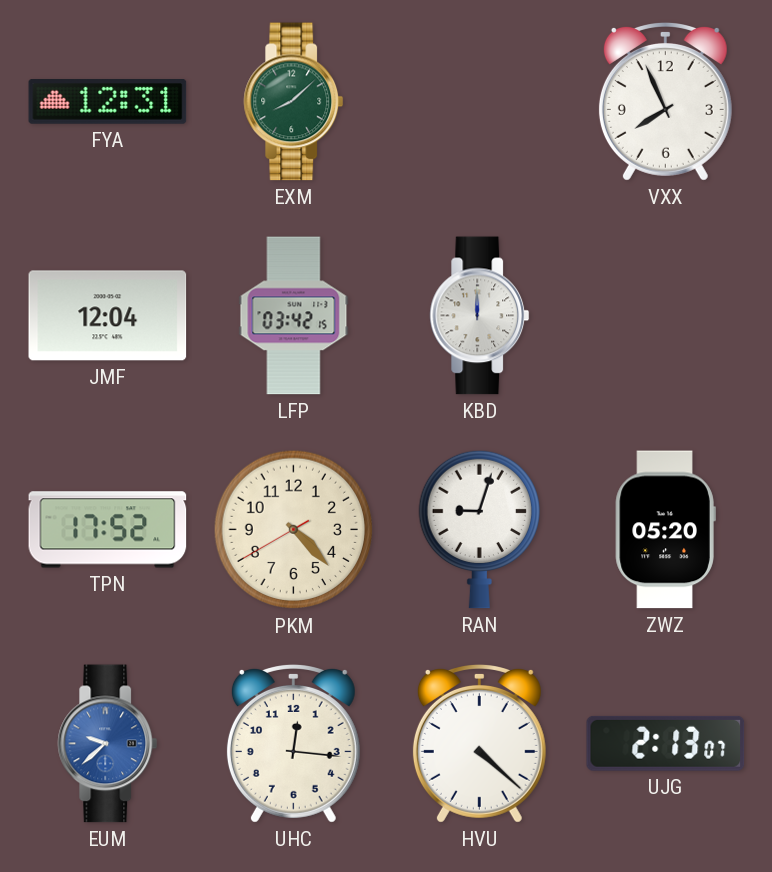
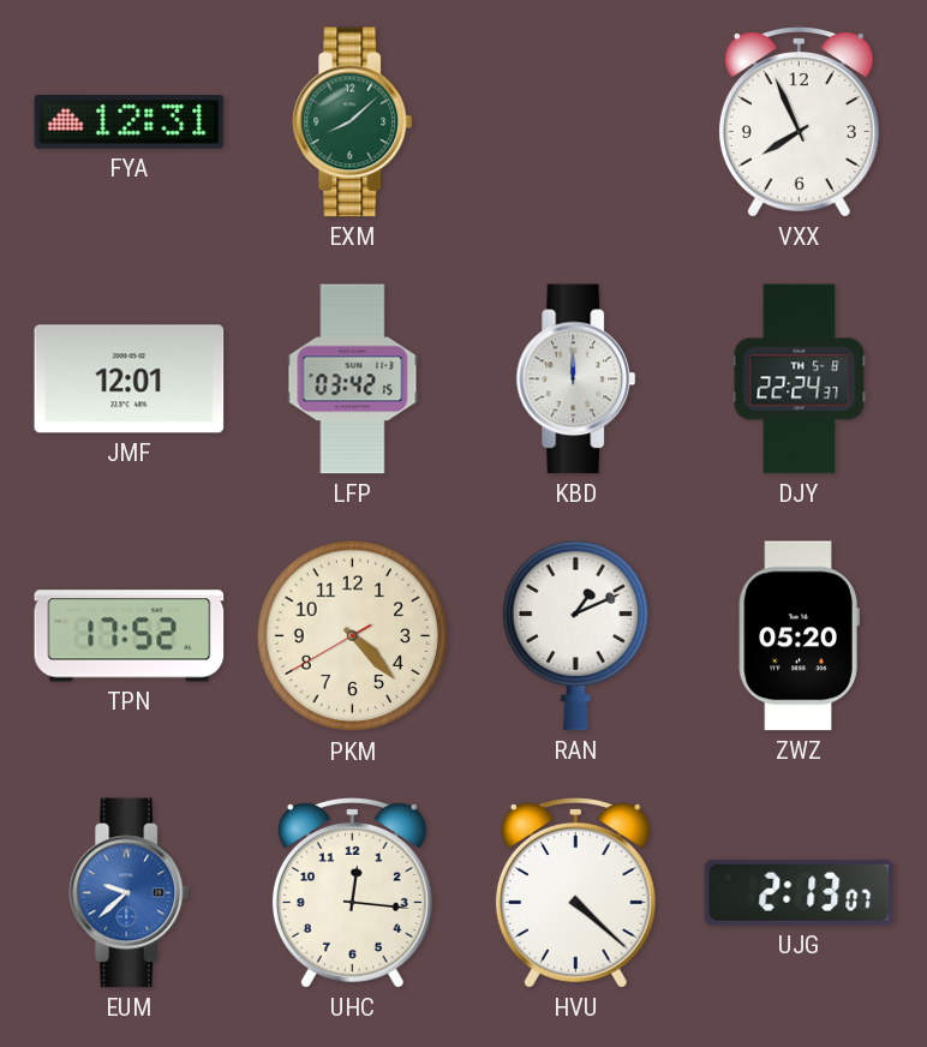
JMF: 12:04 -> 12:01
DJY: none -> 22:24
RAN: 9:03 -> 1:11
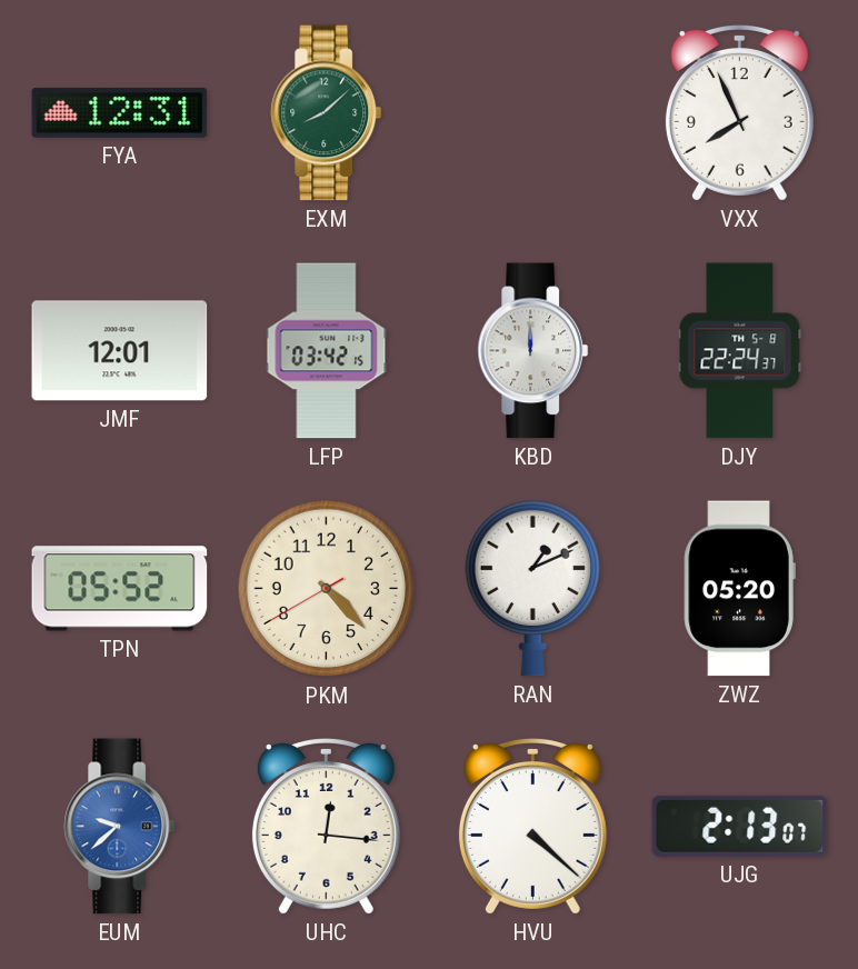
TPN: 17:52 -> 05:52
